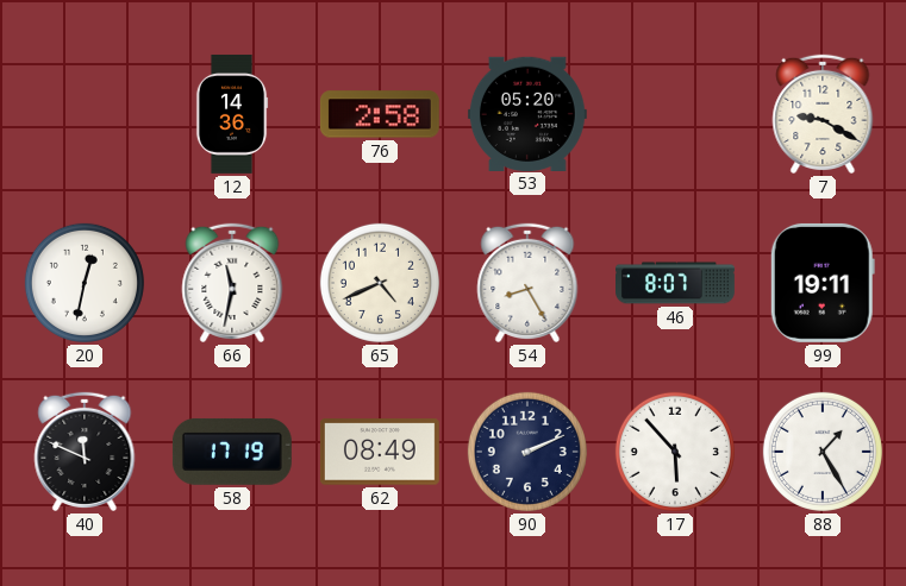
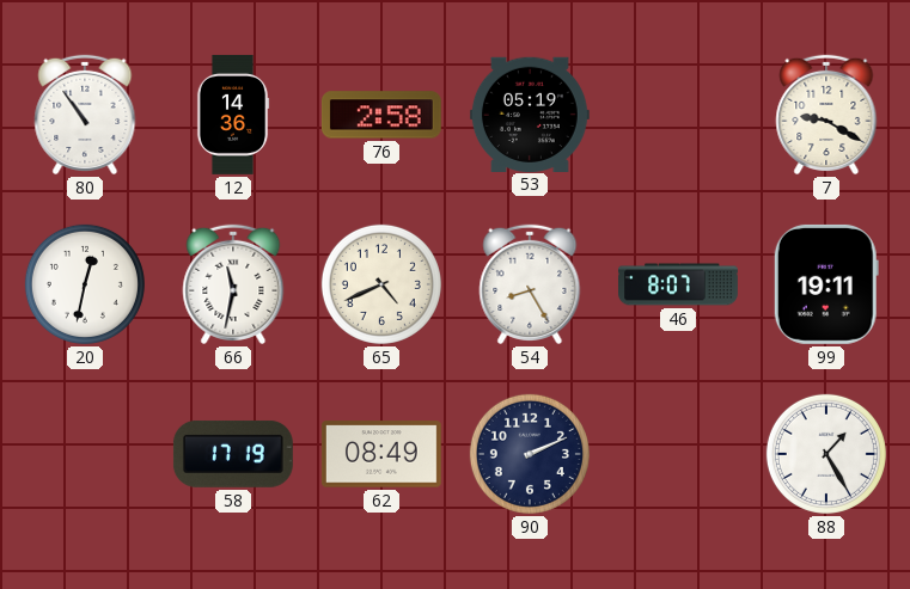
80: none -> 10:54
53: 05:20 -> 05:19
40: 11:49 -> none
17: 5:53 -> none
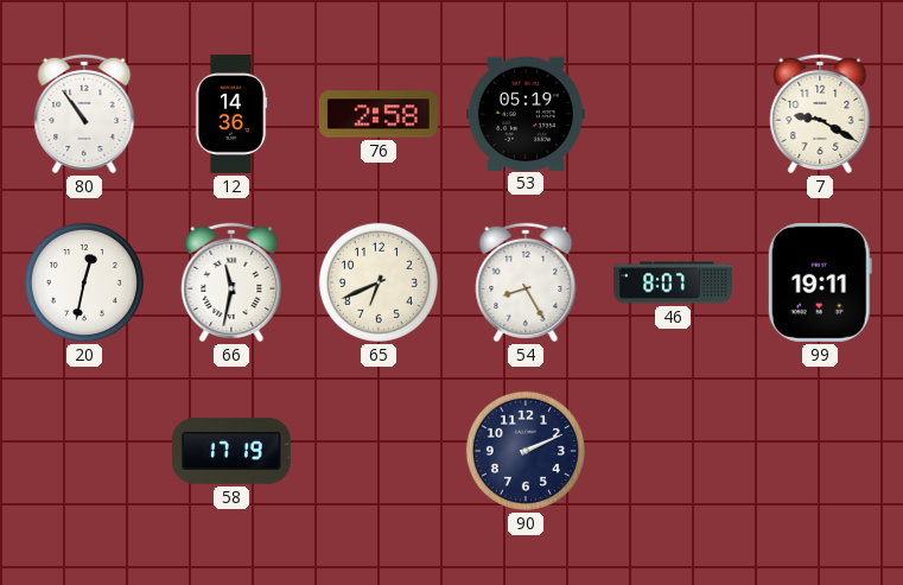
65: 4:41 -> 6:41
62: 08:49 -> none
88: 1:25 -> none
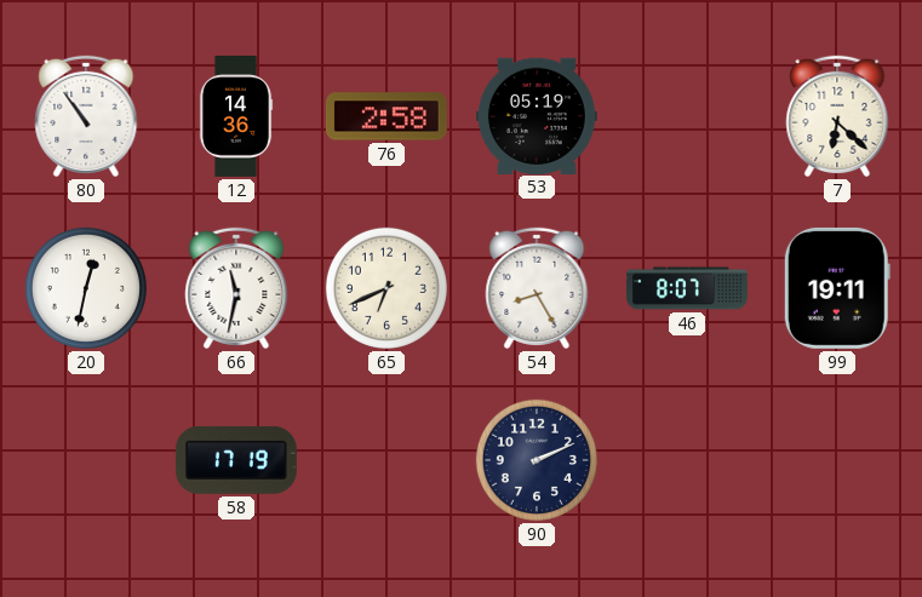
7: 9:20 -> 6:22
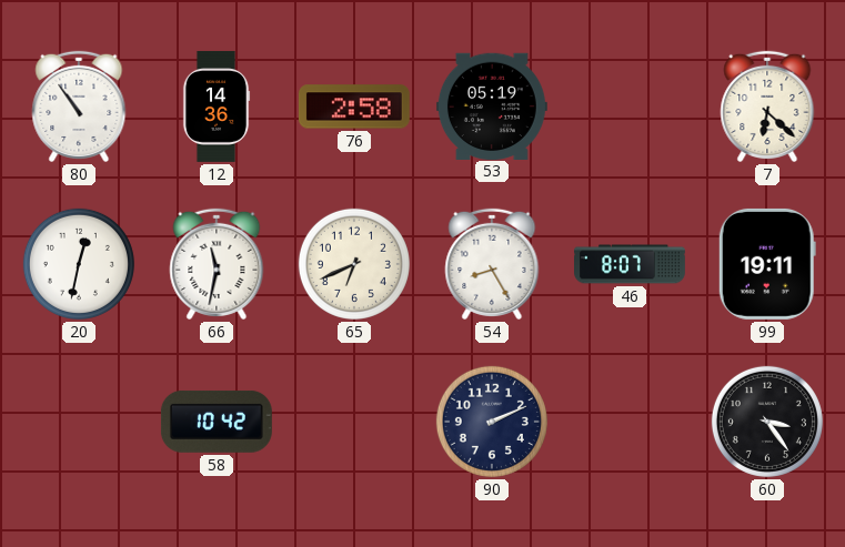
58: 17:19 -> 10:42
60: none -> 3:24
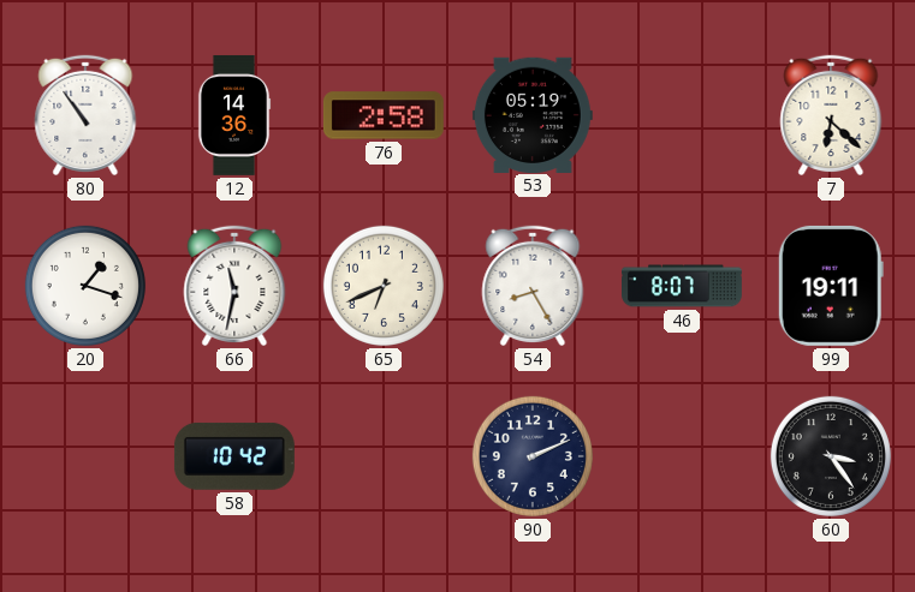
20: 12:32 -> 1:18
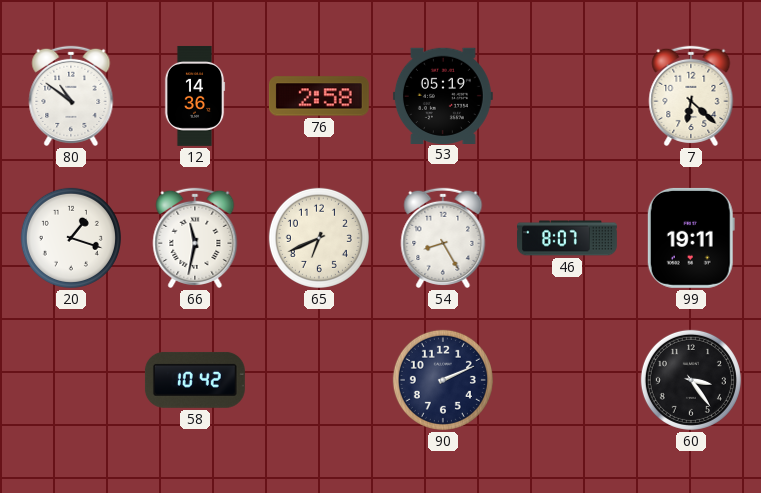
80: 10:54 -> 10:51
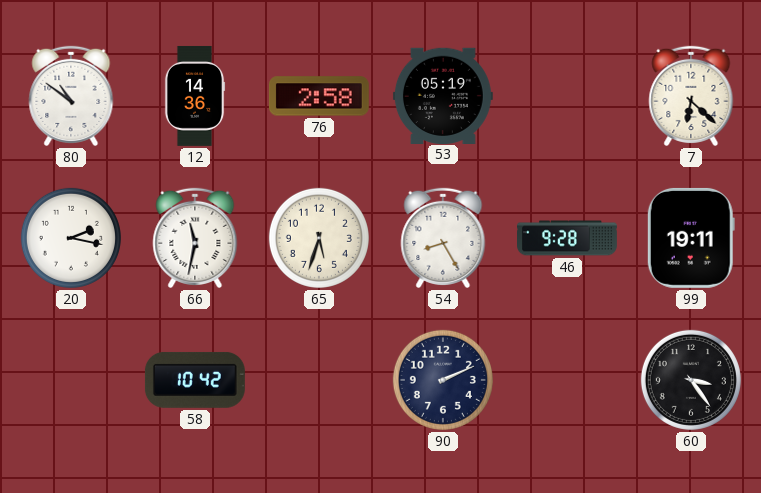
20: 1:18 -> 2:17
65: 6:41 -> 5:33
46: 8:07 -> 9:28
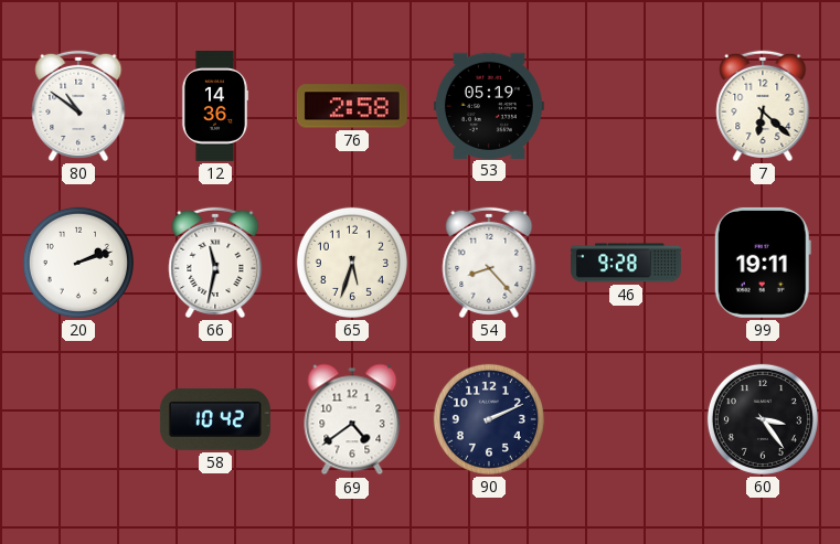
20: 2:17 -> 2:12
54: 8:25 -> 8:23
69: none -> 4:39
